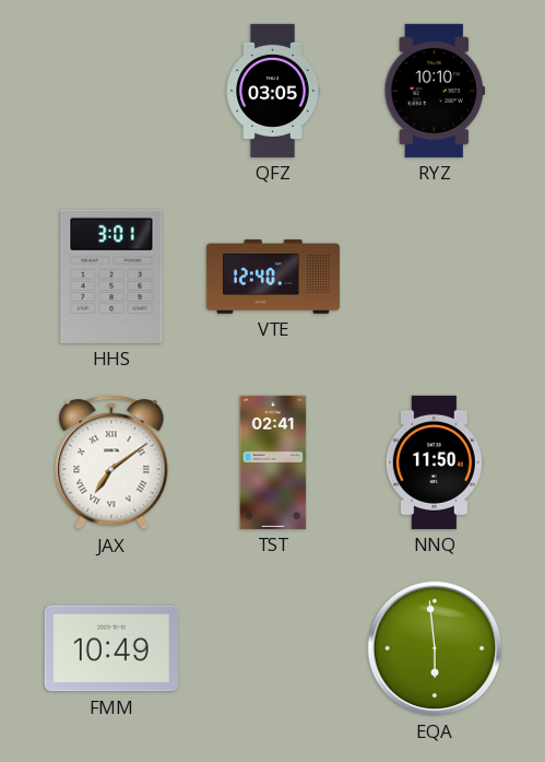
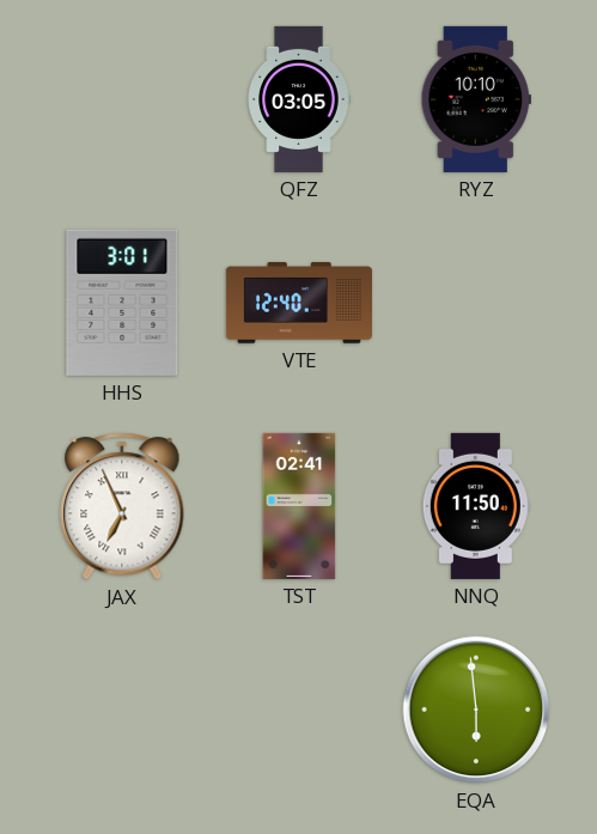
JAX: 7:09 -> 6:56
FMM: 10:49 -> none
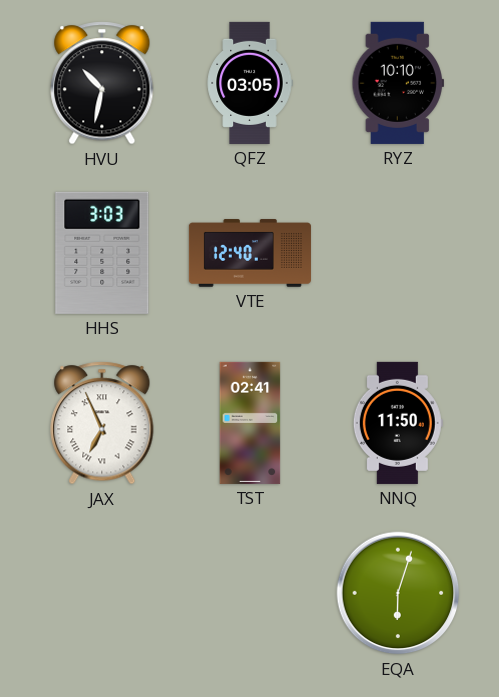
HVU: none -> 10:32
HHS: 3:01 -> 3:03
EQA: 5:59 -> 6:03
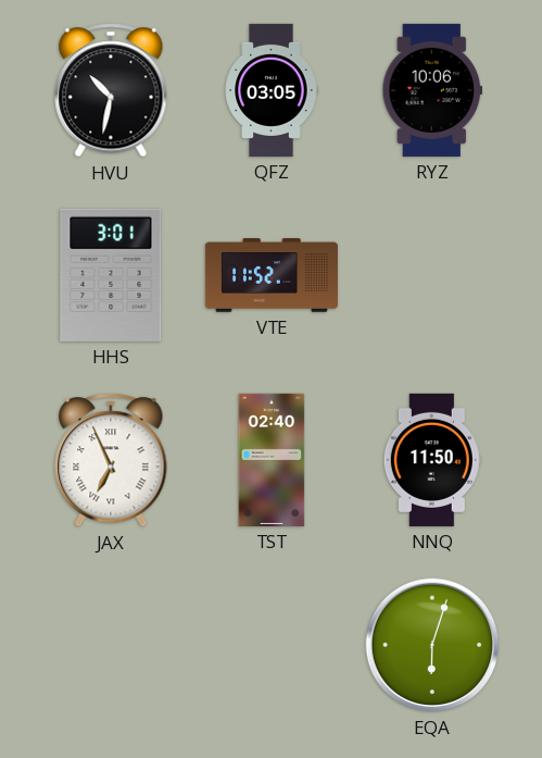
RYZ: 10:10 -> 10:06
HHS: 3:03 -> 3:01
VTE: 12:40 -> 11:52
TST: 02:41 -> 02:40
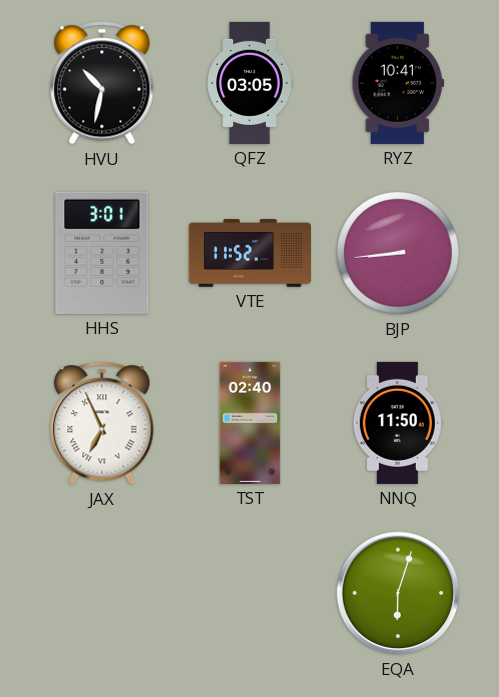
RYZ: 10:06 -> 10:41
BJP: none -> 8:44
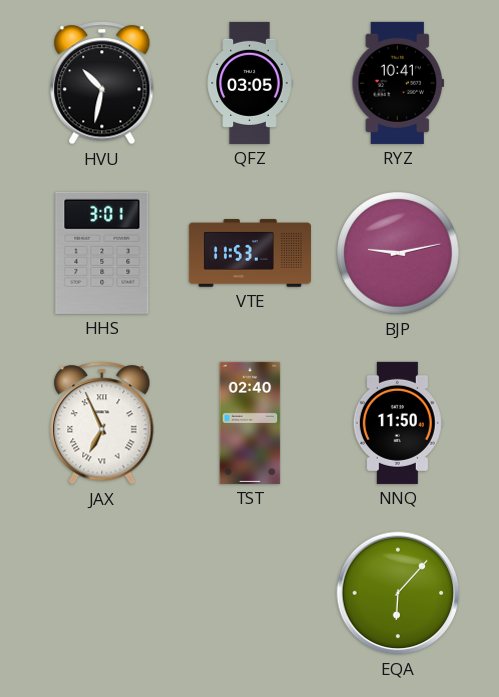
VTE: 11:52 -> 11:53
BJP: 8:44 -> 9:13
EQA: 6:03 -> 6:07
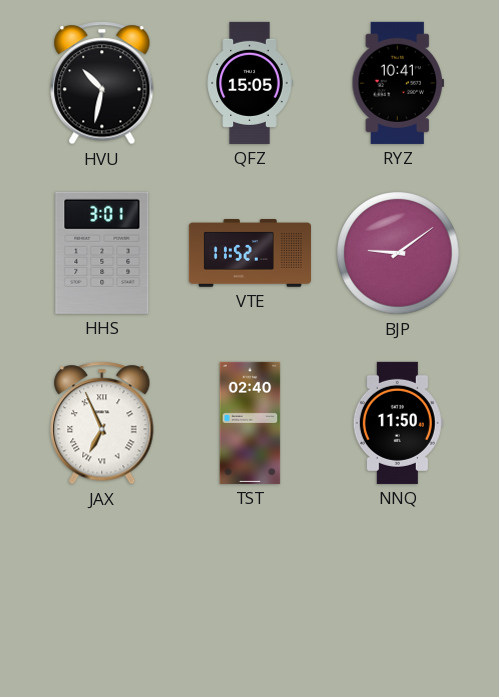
QFZ: 03:05 -> 15:05
VTE: 11:53 -> 11:52
BJP: 9:13 -> 9:09
EQA: 6:07 -> none
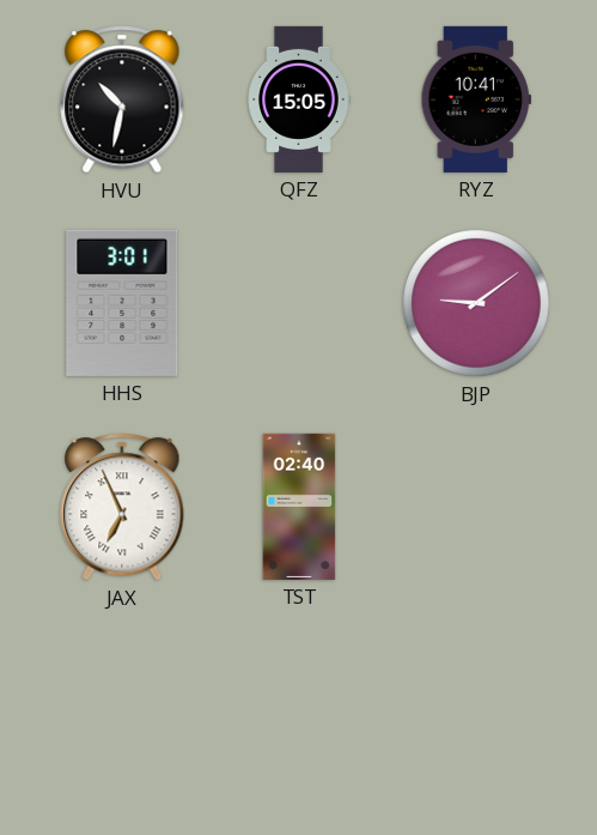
VTE: 11:52 -> none
NNQ: 11:50 -> none
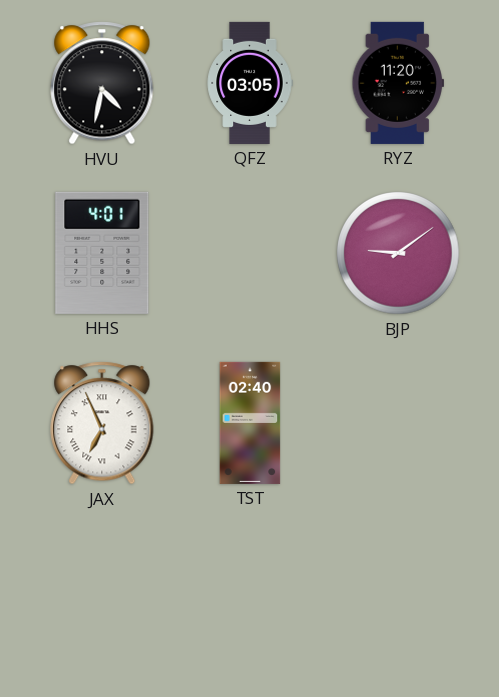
HVU: 10:32 -> 4:32
QFZ: 15:05 -> 03:05
RYZ: 10:41 -> 11:20
HHS: 3:01 -> 4:01
